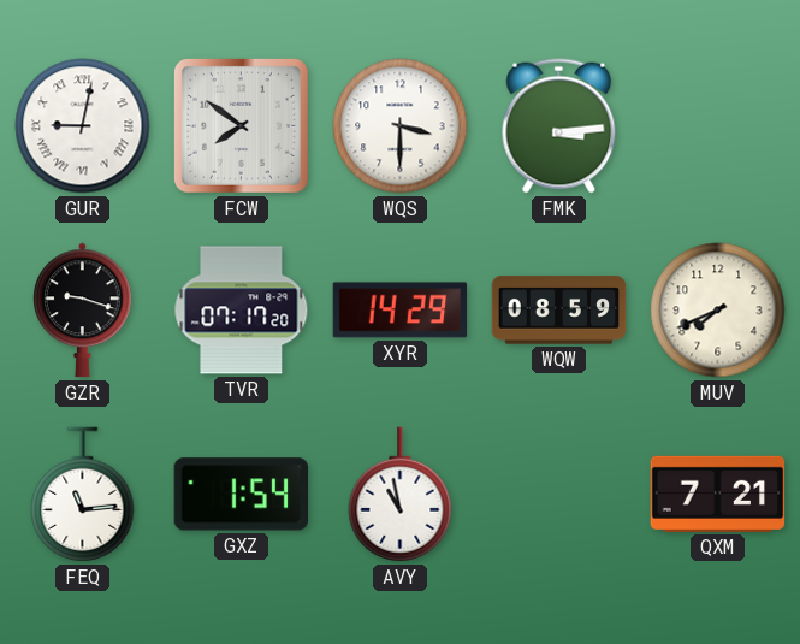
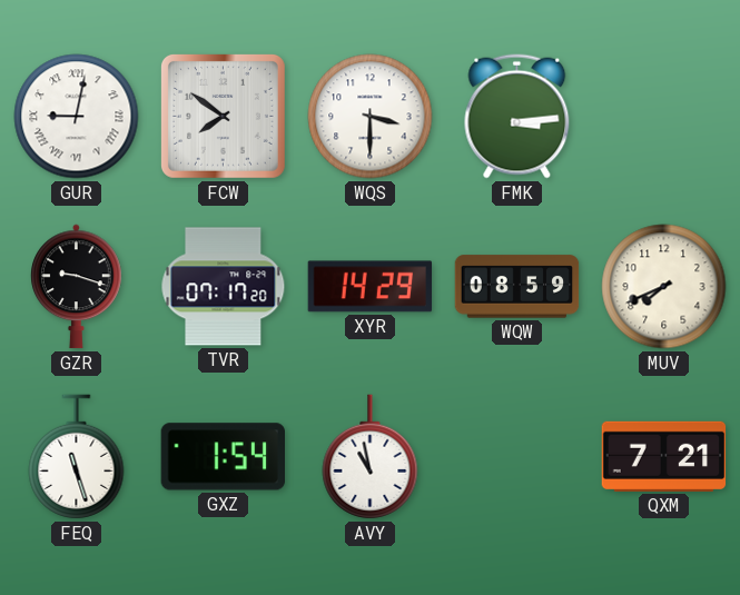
FEQ: 11:14 -> 11:27
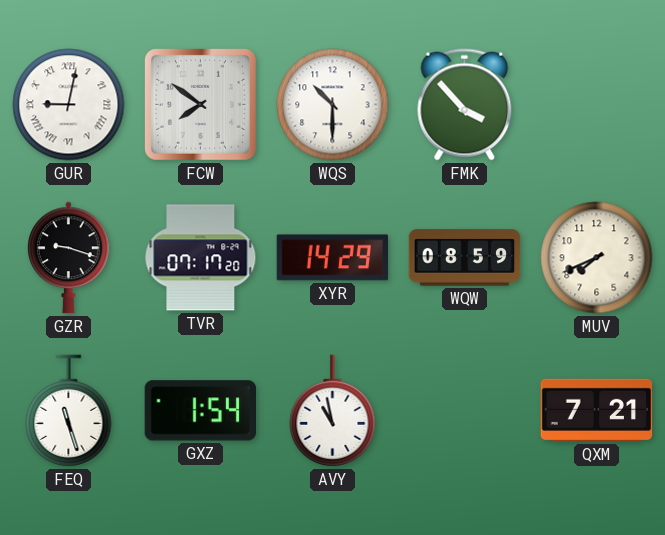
WQS: 3:30 -> 10:30
FMK: 3:14 -> 3:53
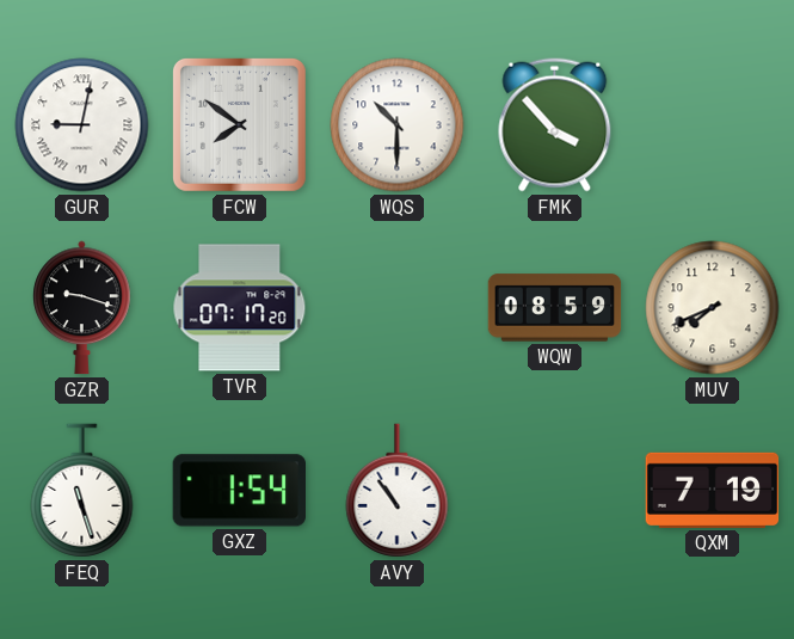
XYR: 14:29 -> none
AVY: 10:58 -> 10:54
QXM: 7:21 -> 7:19
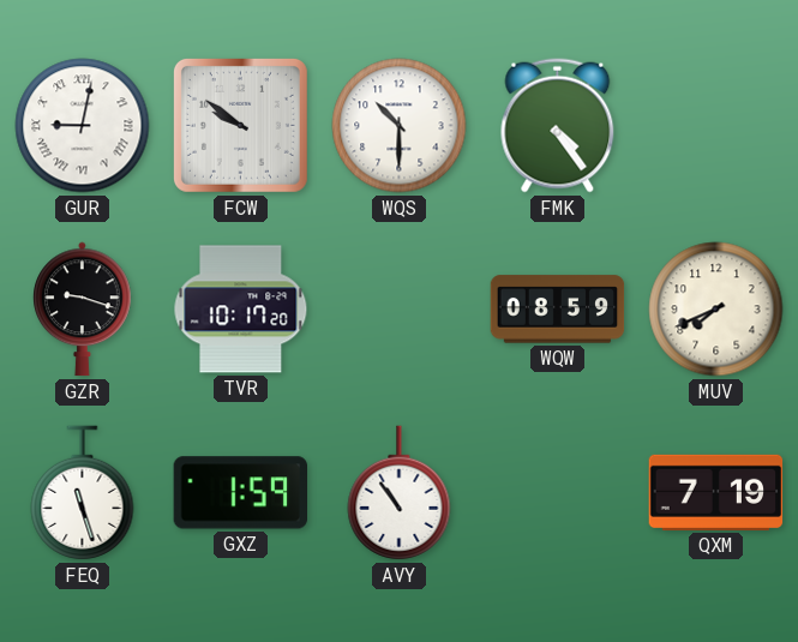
FCW: 7:51 -> 9:51
FMK: 3:53 -> 4:24
TVR: 07:17 -> 10:17
GXZ: 1:54 -> 1:59
